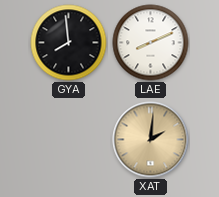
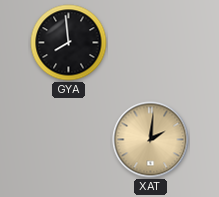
LAE: 8:11 -> none
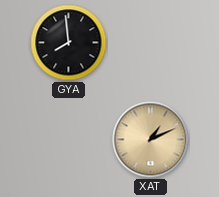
XAT: 2:01 -> 1:11
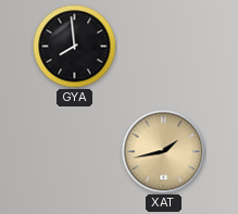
XAT: 1:11 -> 1:43
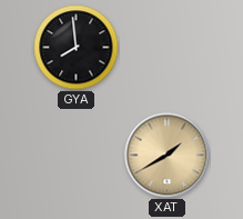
XAT: 1:43 -> 1:40
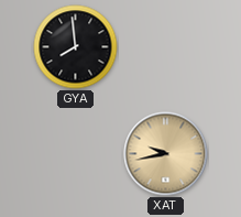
XAT: 1:40 -> 9:43
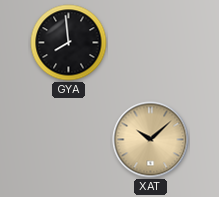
XAT: 9:43 -> 10:08
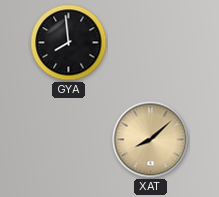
XAT: 10:08 -> 8:08
